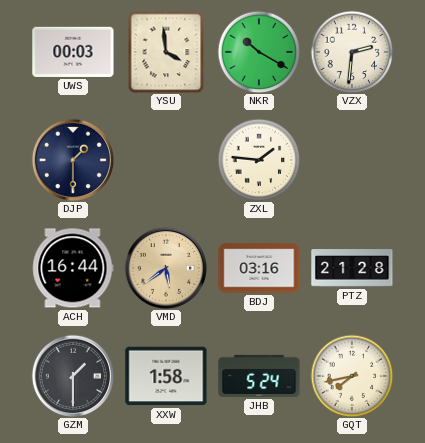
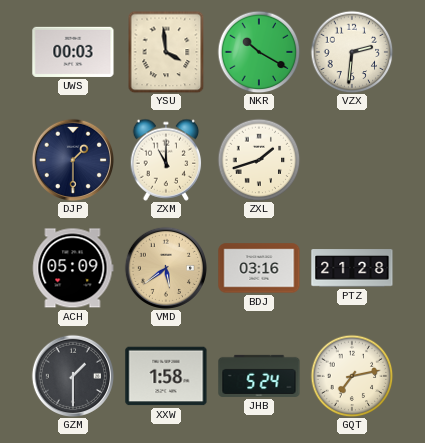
ZXM: none -> 11:00
ZXL: 1:46 -> 1:42
ACH: 16:44 -> 05:09
GQT: 7:43 -> 7:13
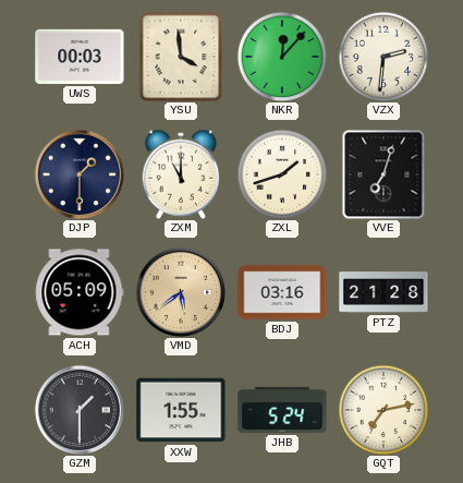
NKR: 10:20 -> 12:07
VVE: none -> 7:03
XXW: 1:58 -> 1:55
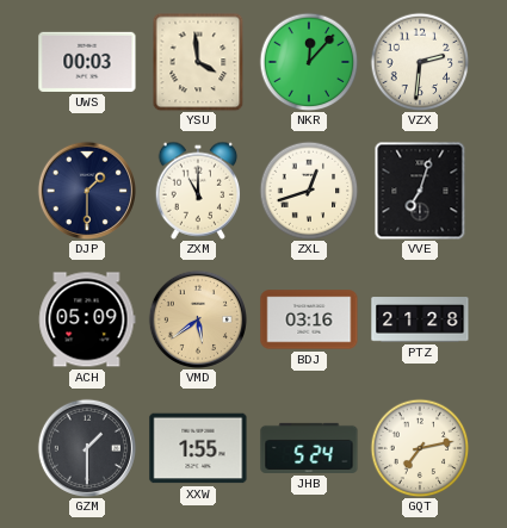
ZXL: 1:42 -> 12:42
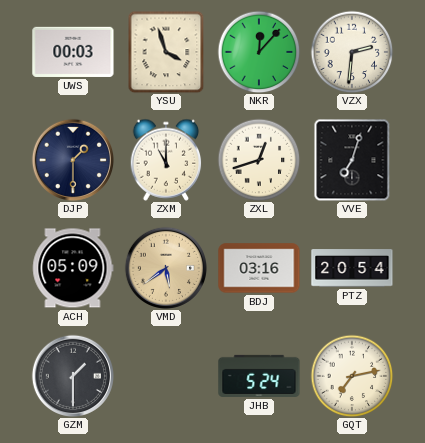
YSU: 3:59 -> 3:57
PTZ: 21:28 -> 20:54
XXW: 1:55 -> none
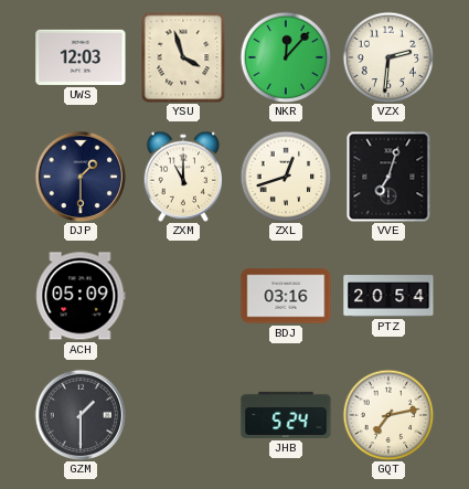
UWS: 00:03 -> 12:03
VMD: 5:39 -> none
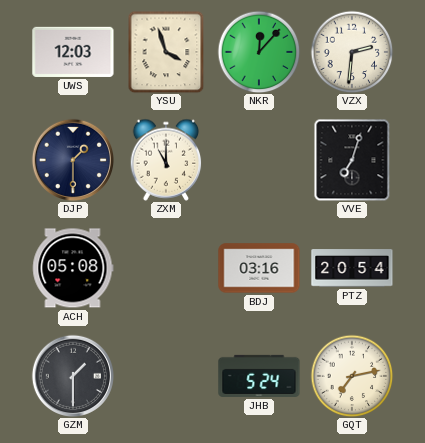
ZXL: 12:42 -> none
ACH: 05:09 -> 05:08
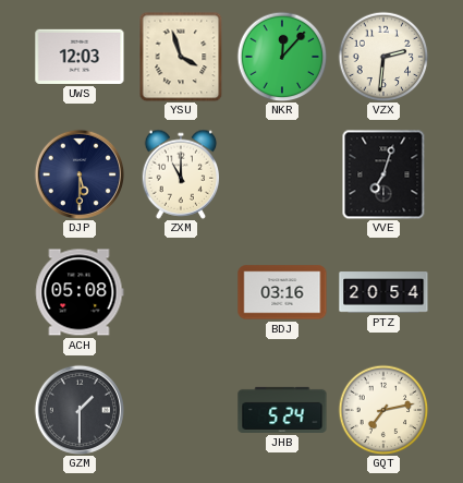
DJP: 1:30 -> 5:30
